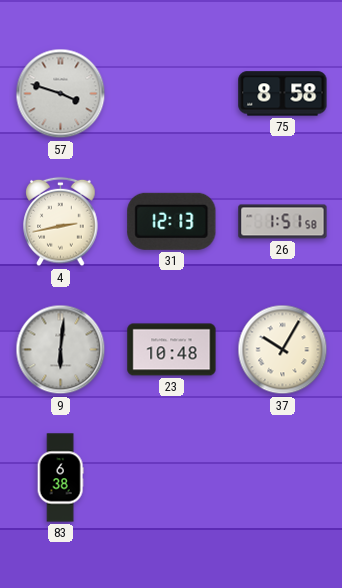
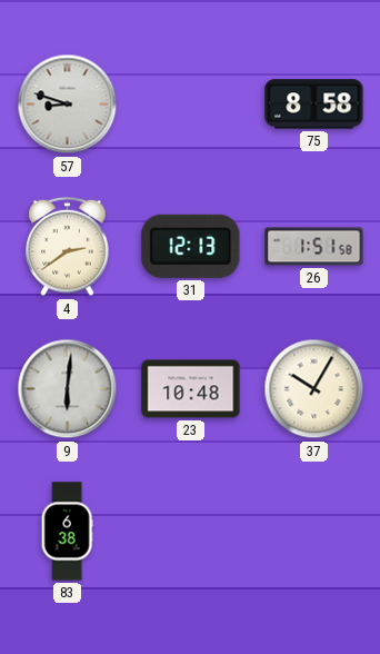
57: 3:48 -> 8:48
4: 2:43 -> 2:39
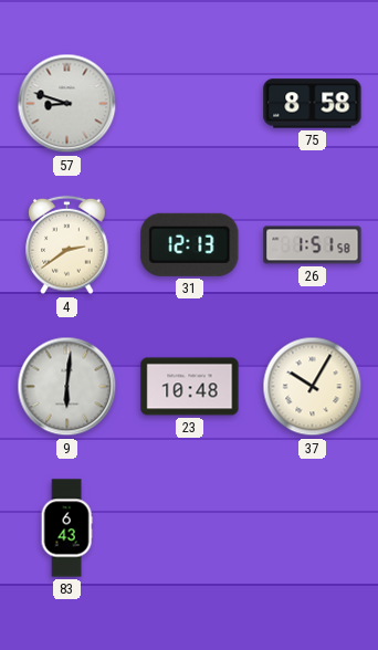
83: 6:38 -> 6:43
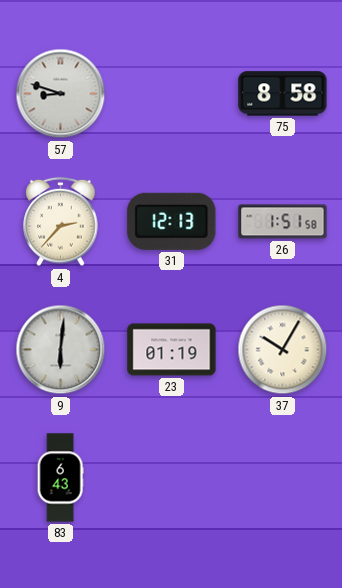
4: 2:39 -> 2:37
23: 10:48 -> 01:19
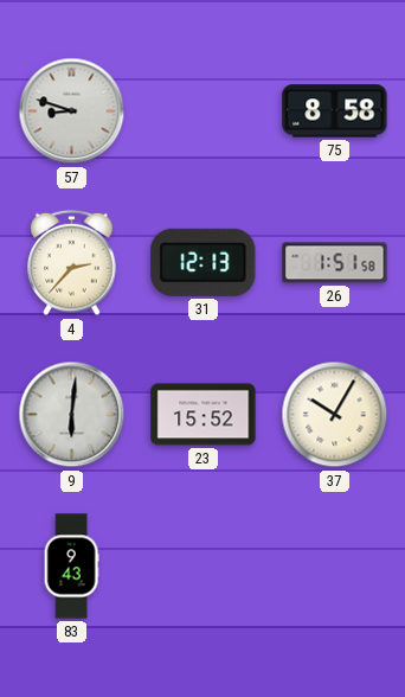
23: 01:19 -> 15:52
83: 6:43 -> 9:43
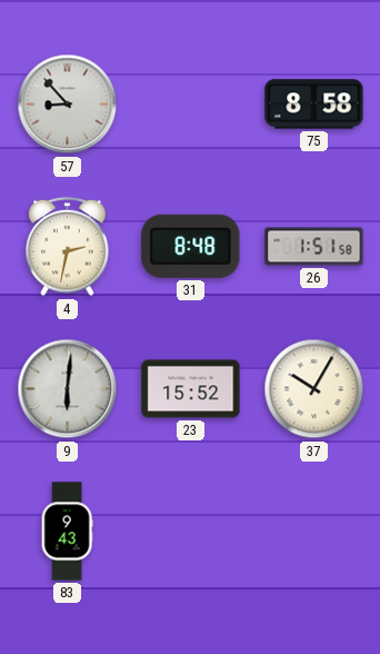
57: 8:48 -> 8:53
4: 2:37 -> 2:32
31: 12:13 -> 8:48
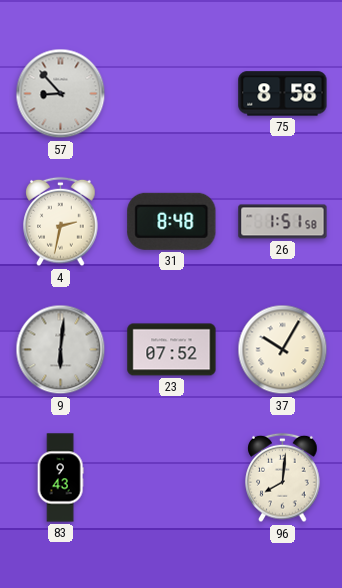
23: 15:52 -> 07:52
96: none -> 8:01
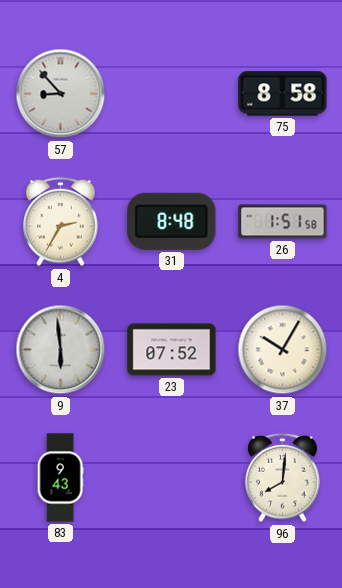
4: 2:32 -> 2:35
9: 6:01 -> 5:59
